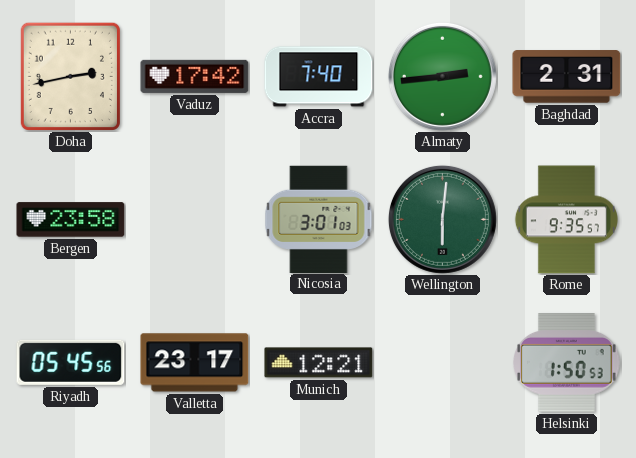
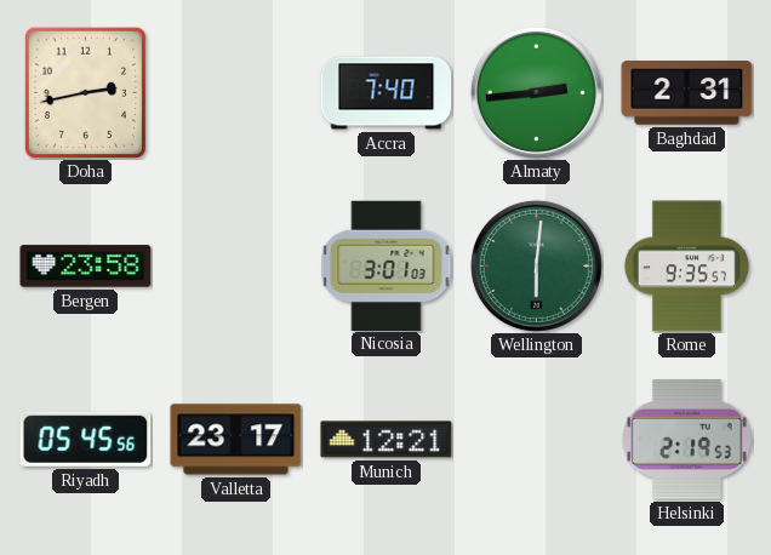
Vaduz: 17:42 -> none
Helsinki: 1:50 -> 2:19
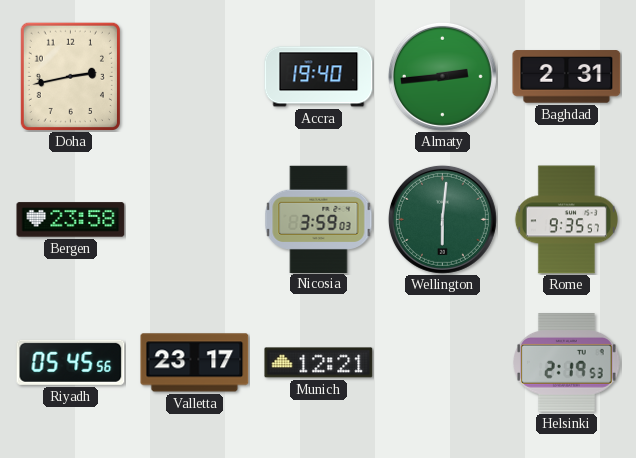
Accra: 7:40 -> 19:40
Nicosia: 3:01 -> 3:59
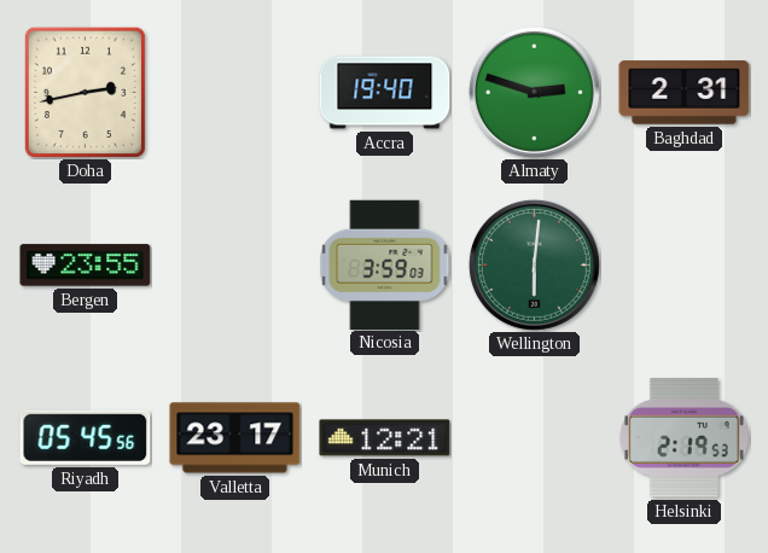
Almaty: 2:44 -> 2:48
Bergen: 23:58 -> 23:55
Rome: 9:35 -> none
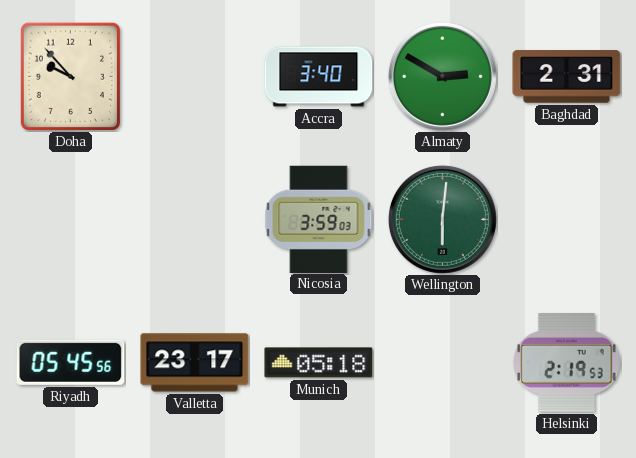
Doha: 2:43 -> 9:53
Accra: 19:40 -> 3:40
Almaty: 2:48 -> 2:50
Bergen: 23:55 -> none
Munich: 12:21 -> 05:18
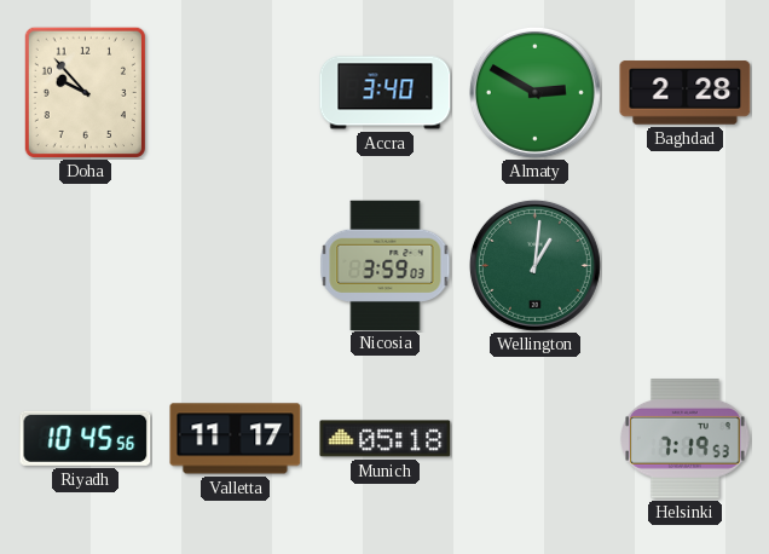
Baghdad: 2:31 -> 2:28
Wellington: 6:01 -> 1:01
Riyadh: 05:45 -> 10:45
Valletta: 23:17 -> 11:17
Helsinki: 2:19 -> 7:19
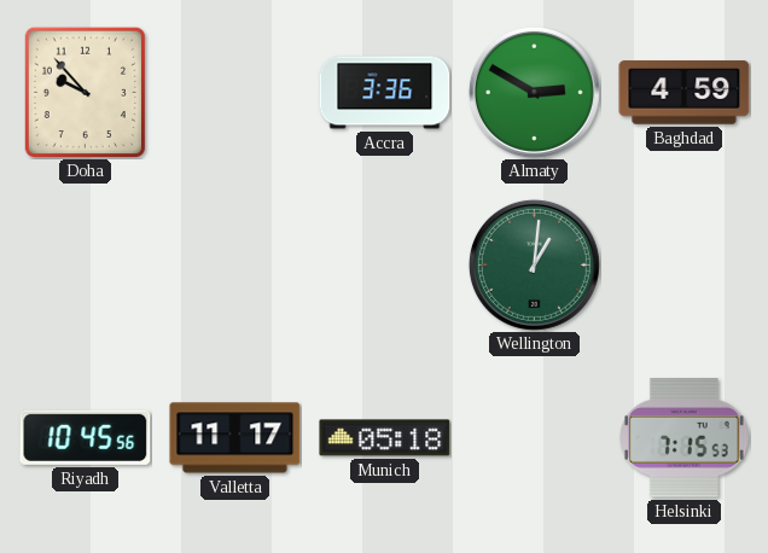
Accra: 3:40 -> 3:36
Baghdad: 2:28 -> 4:59
Nicosia: 3:59 -> none
Helsinki: 7:19 -> 7:15
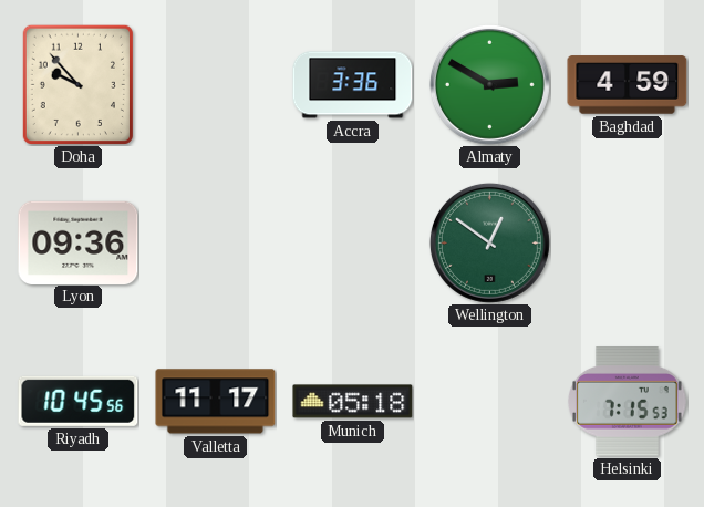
Lyon: none -> 09:36
Wellington: 1:01 -> 12:51
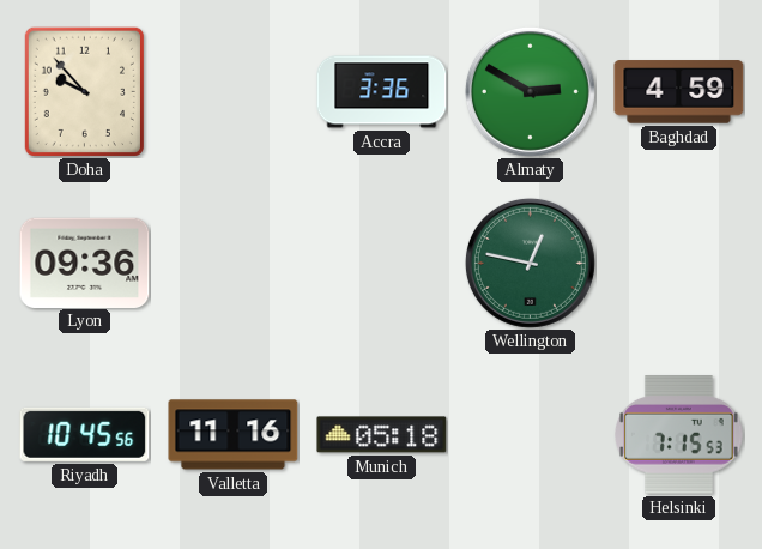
Wellington: 12:51 -> 12:47
Valletta: 11:17 -> 11:16
